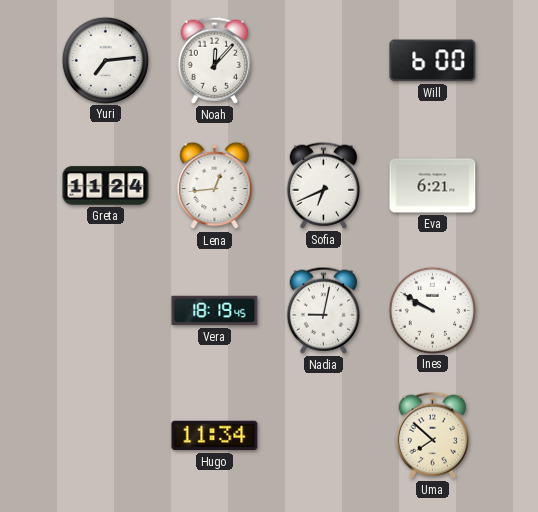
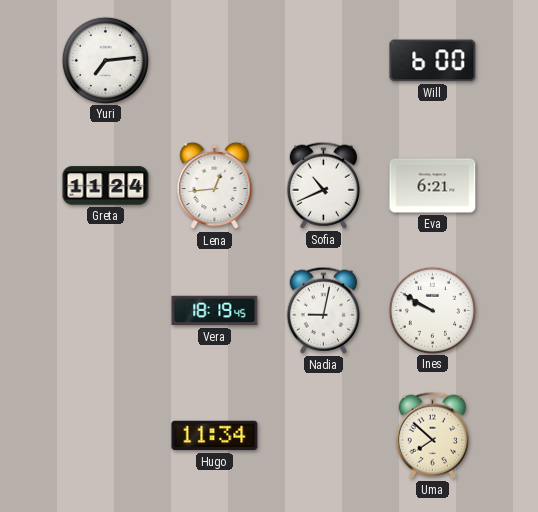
Noah: 12:07 -> none
Sofia: 6:41 -> 10:41
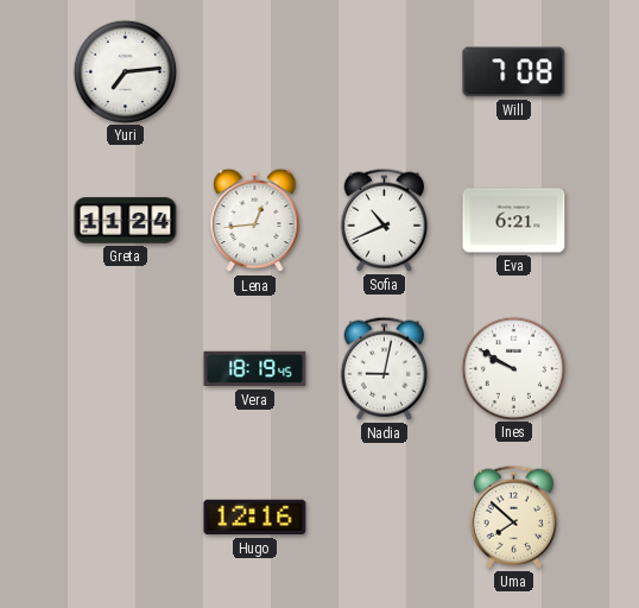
Will: 6:00 -> 7:08
Hugo: 11:34 -> 12:16
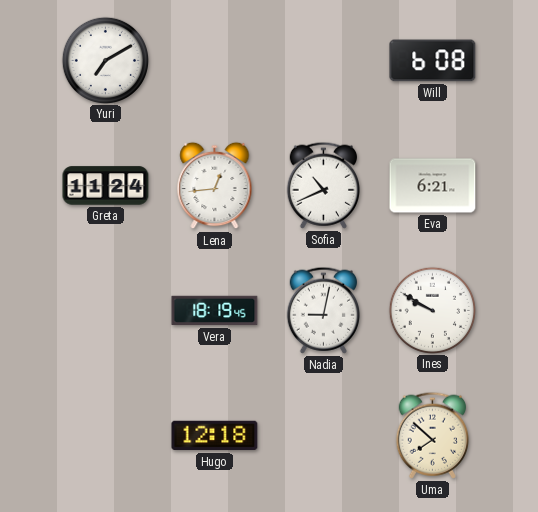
Yuri: 7:14 -> 7:10
Will: 7:08 -> 6:08
Hugo: 12:16 -> 12:18
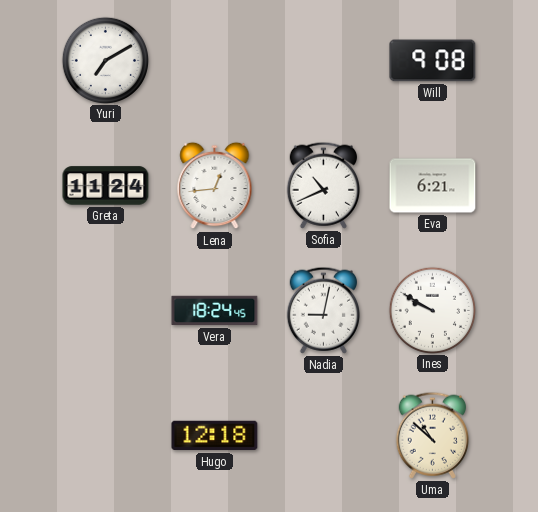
Will: 6:08 -> 9:08
Vera: 18:19 -> 18:24
Uma: 7:52 -> 10:52
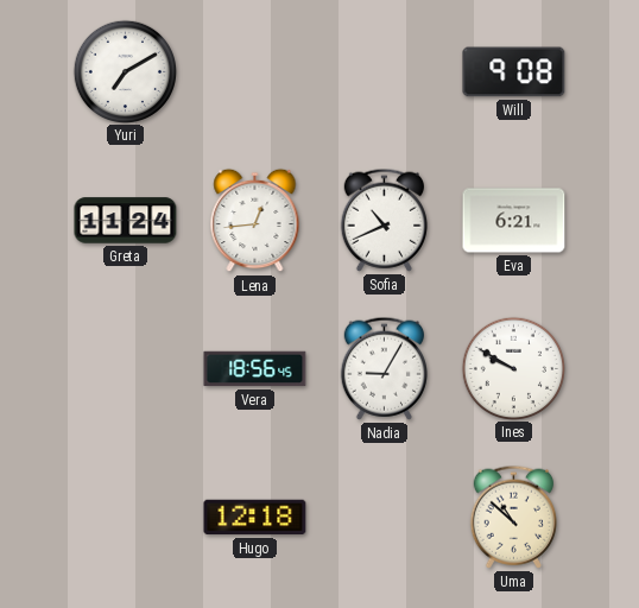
Vera: 18:24 -> 18:56
Nadia: 9:02 -> 9:05
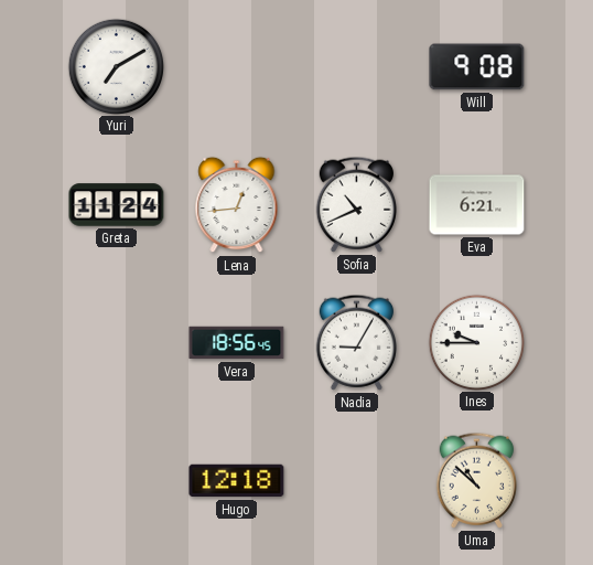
Ines: 9:50 -> 9:45
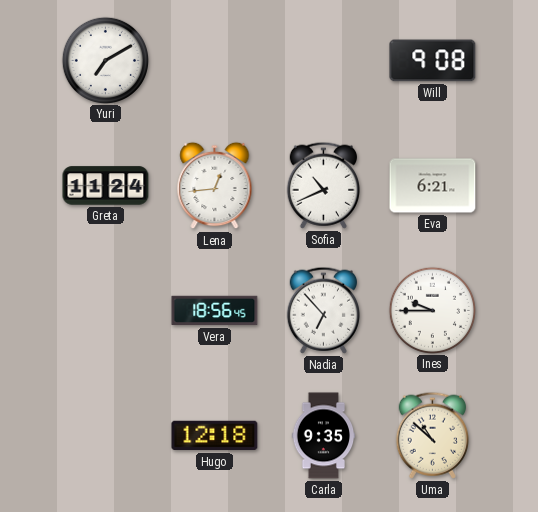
Nadia: 9:05 -> 6:53
Carla: none -> 9:35
